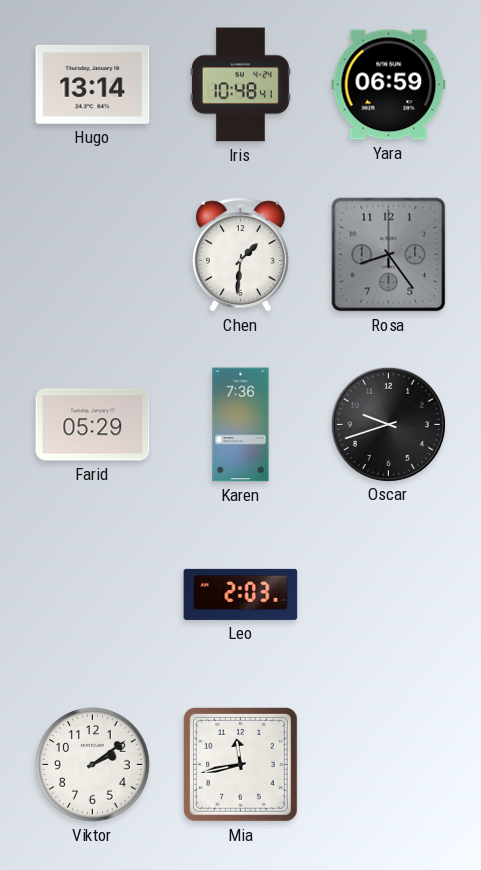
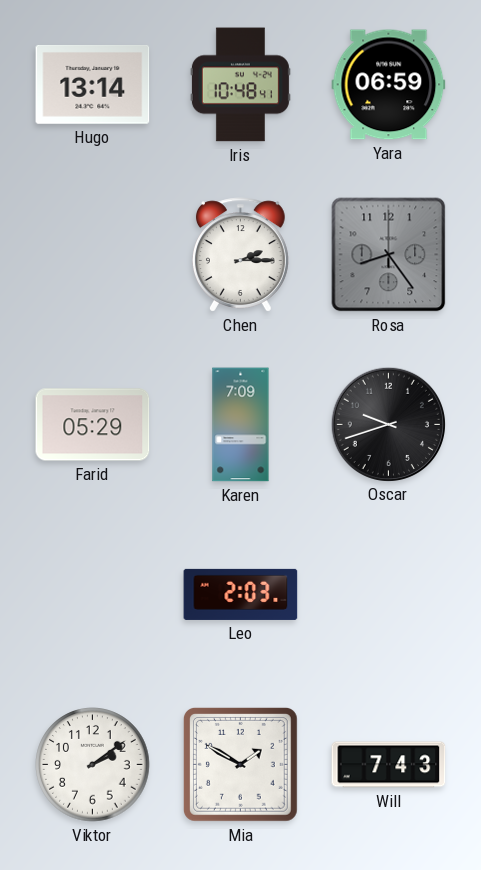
Chen: 1:31 -> 2:15
Karen: 7:36 -> 7:09
Mia: 11:43 -> 1:50
Will: none -> 7:43
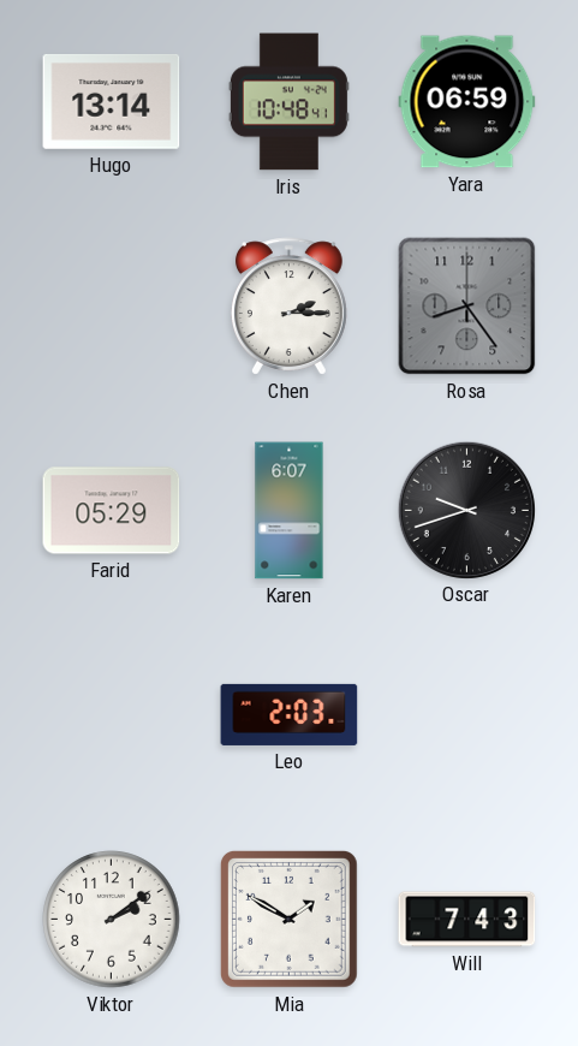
Karen: 7:09 -> 6:07
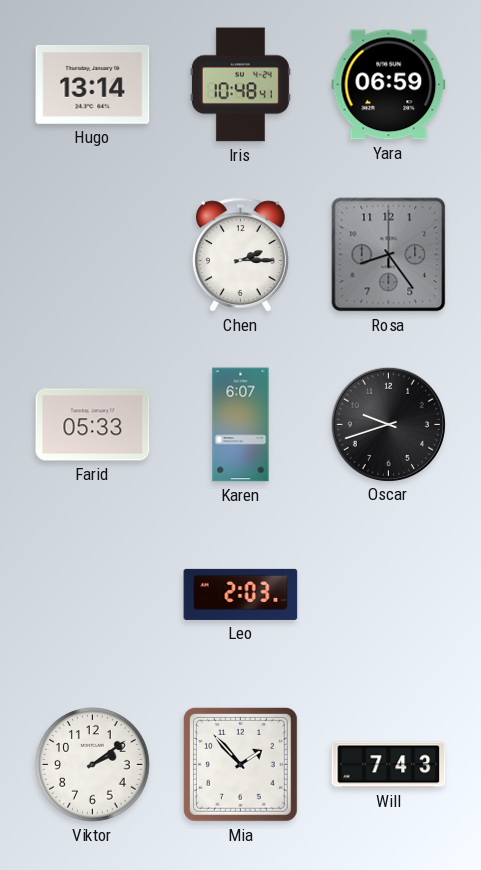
Farid: 05:29 -> 05:33
Mia: 1:50 -> 1:53
